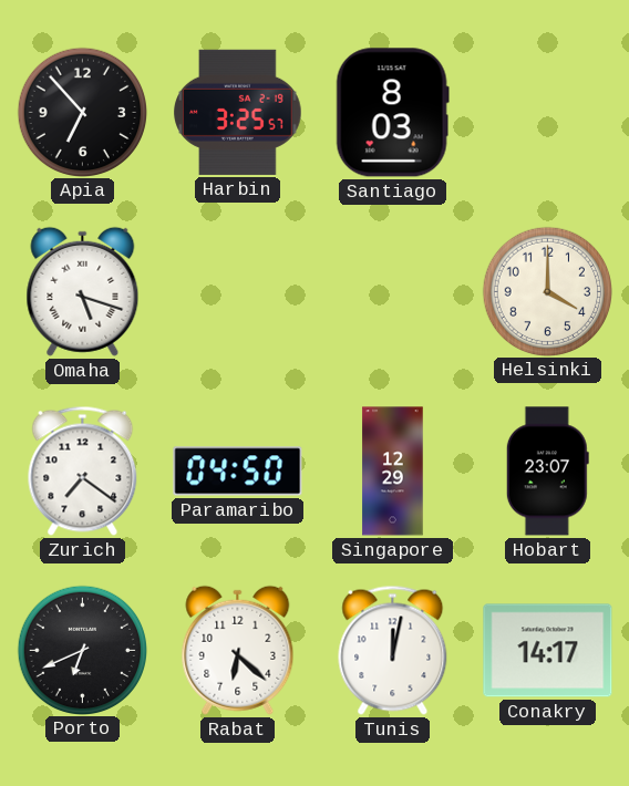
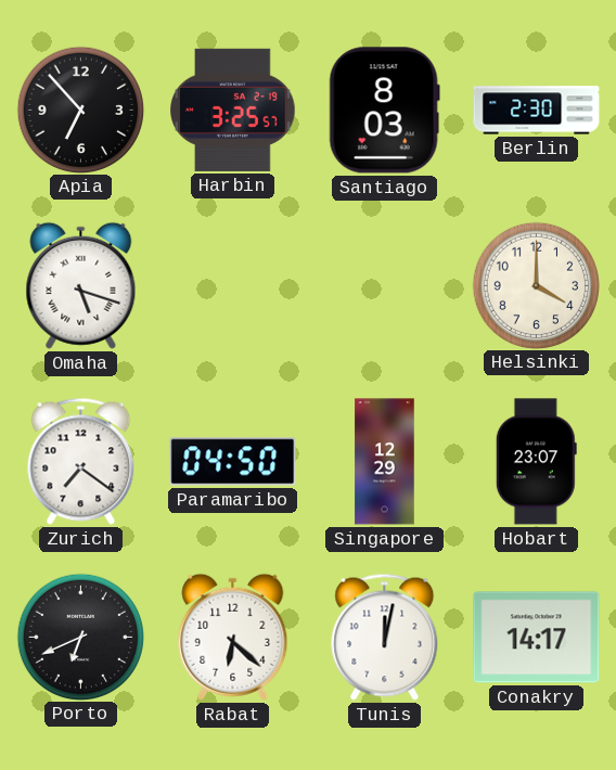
Berlin: none -> 2:30
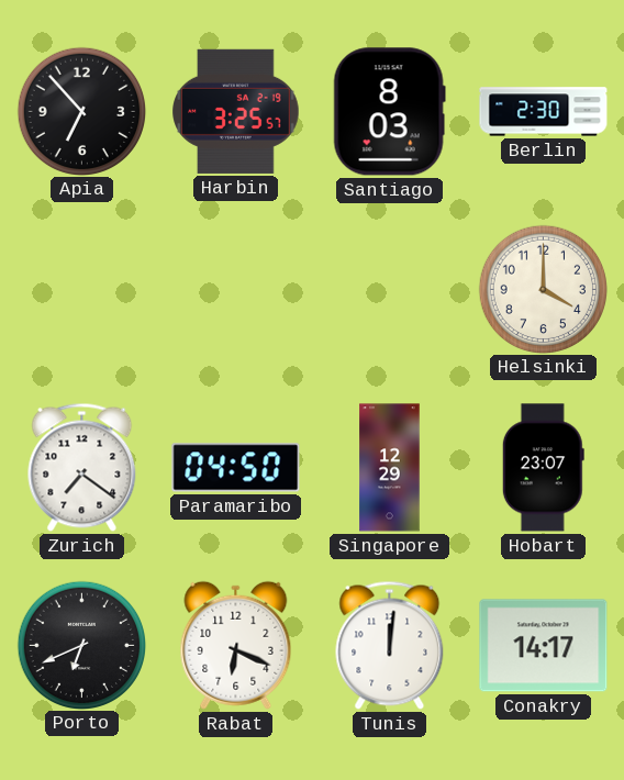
Omaha: 5:18 -> none
Rabat: 6:22 -> 6:19
Tunis: 12:02 -> 12:01
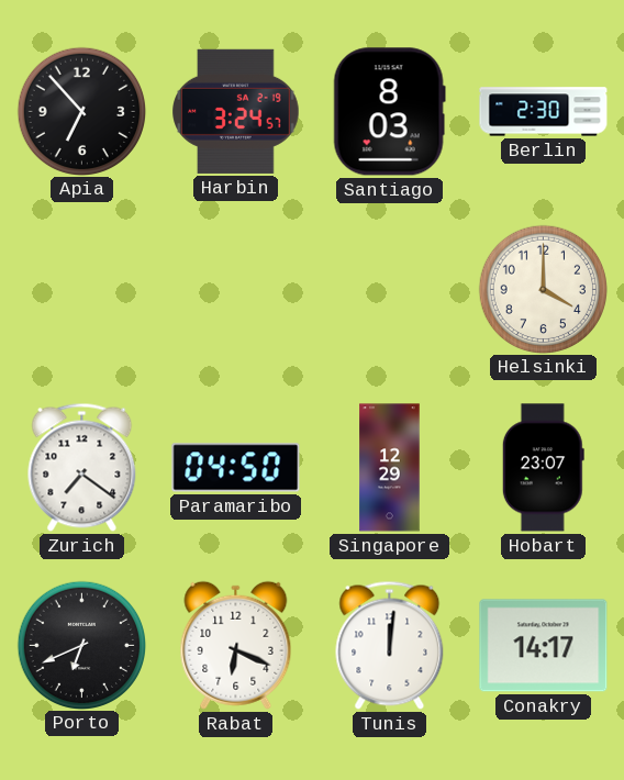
Harbin: 3:25 -> 3:24
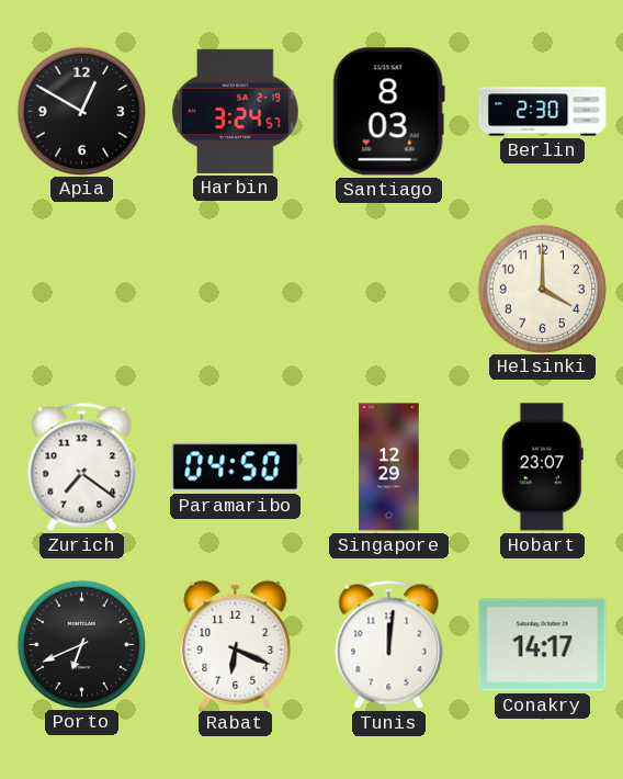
Apia: 6:53 -> 12:50
